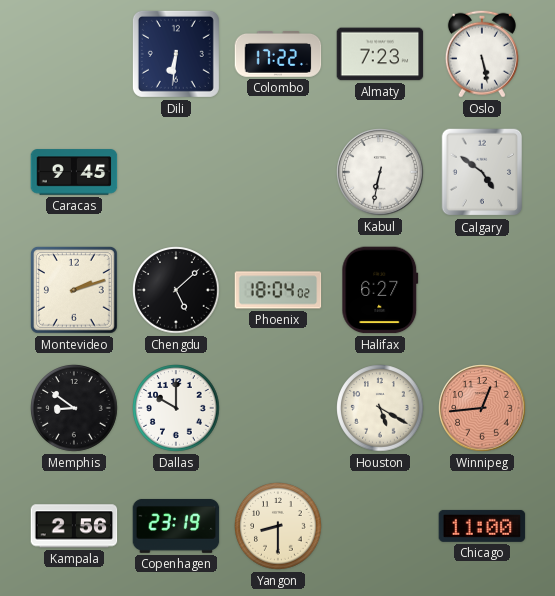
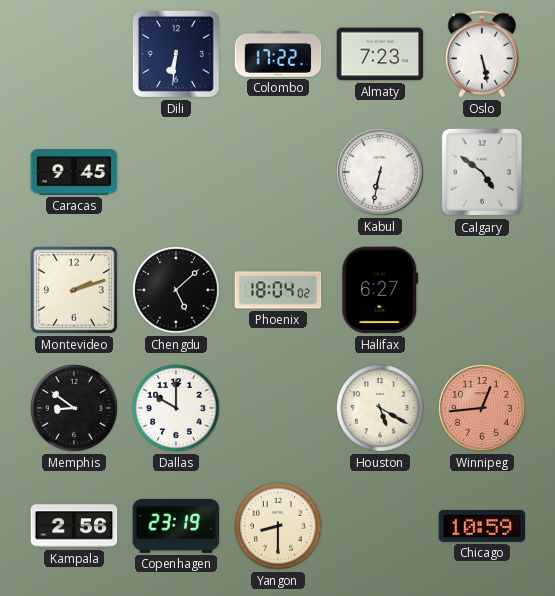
Chicago: 11:00 -> 10:59
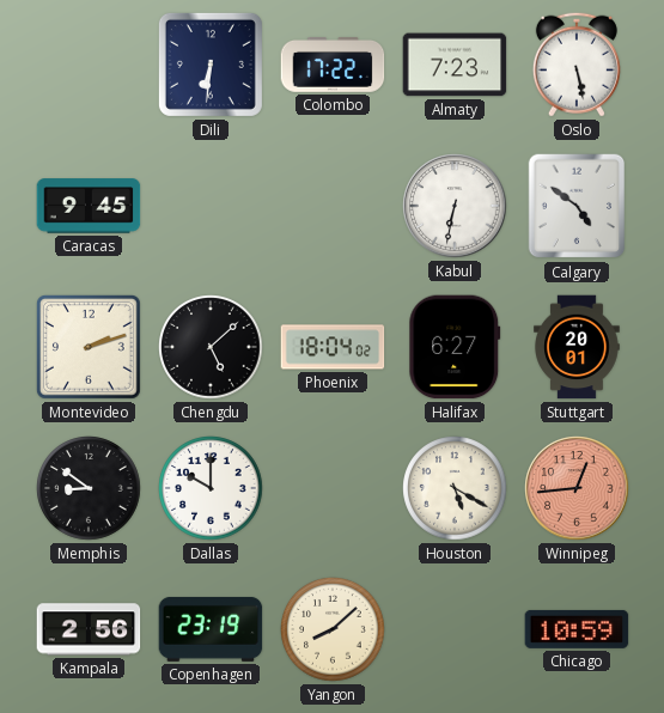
Stuttgart: none -> 20:01
Yangon: 8:30 -> 8:08
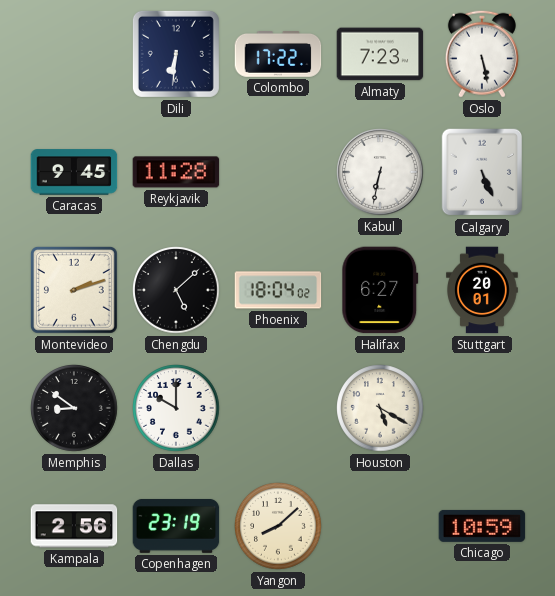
Reykjavik: none -> 11:28
Calgary: 4:51 -> 5:26
Winnipeg: 12:44 -> none
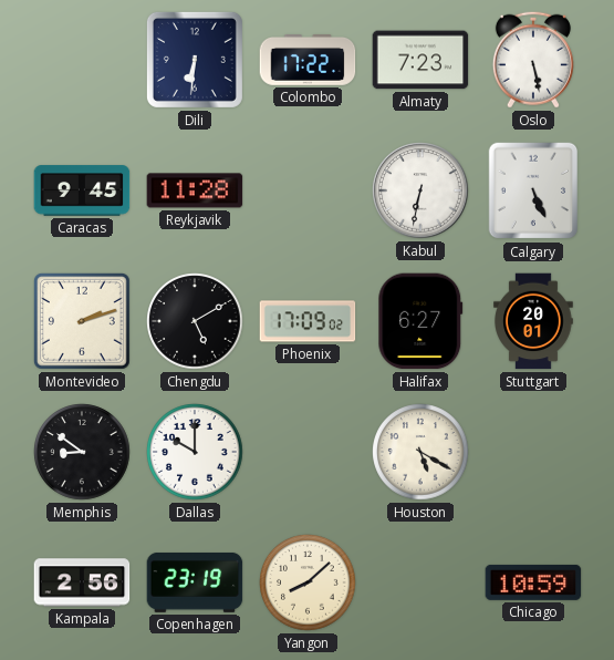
Chengdu: 5:08 -> 5:10
Phoenix: 18:04 -> 17:09
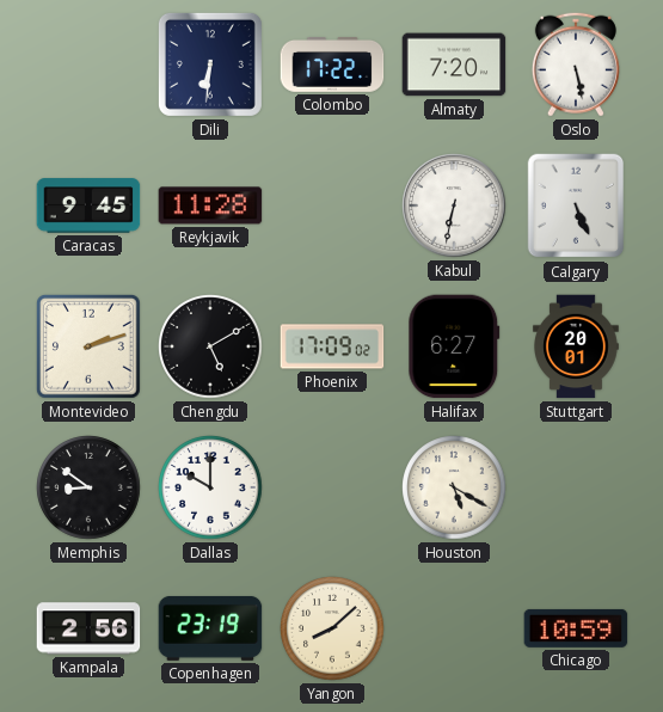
Almaty: 7:23 -> 7:20
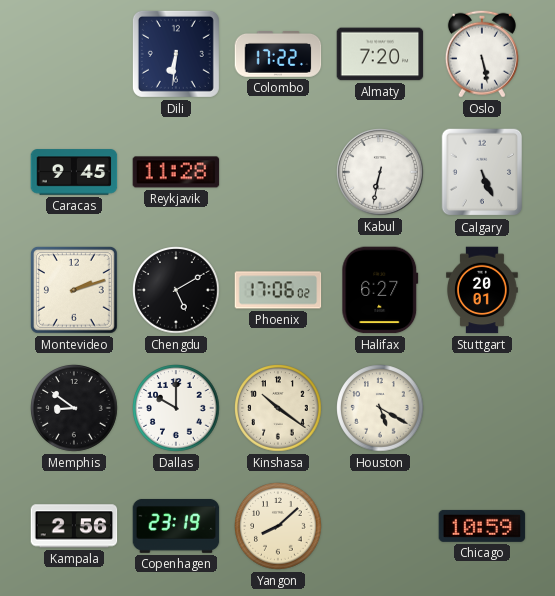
Phoenix: 17:09 -> 17:06
Kinshasa: none -> 10:21
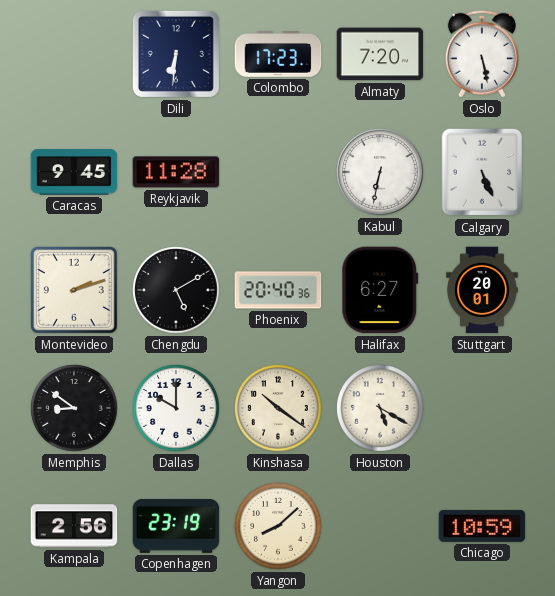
Colombo: 17:22 -> 17:23
Phoenix: 17:06 -> 20:40
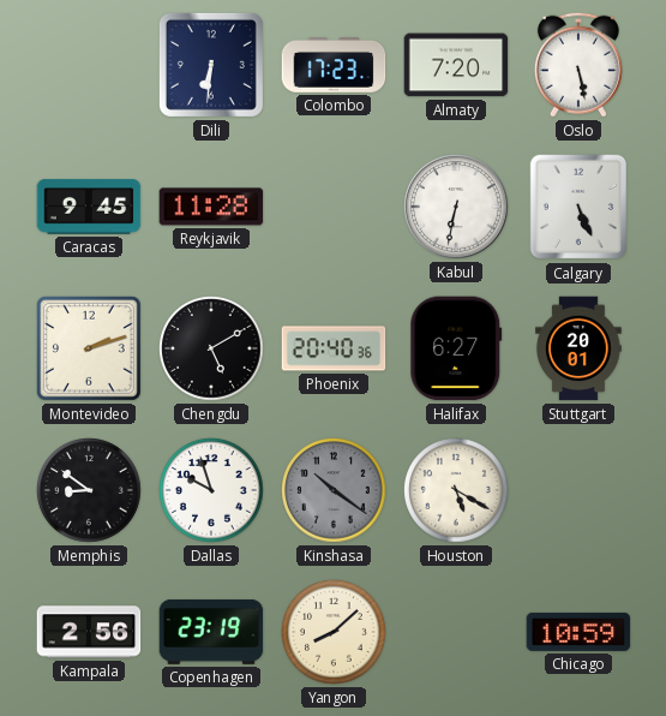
Dallas: 10:00 -> 9:57
Kinshasa dial: cream -> grey
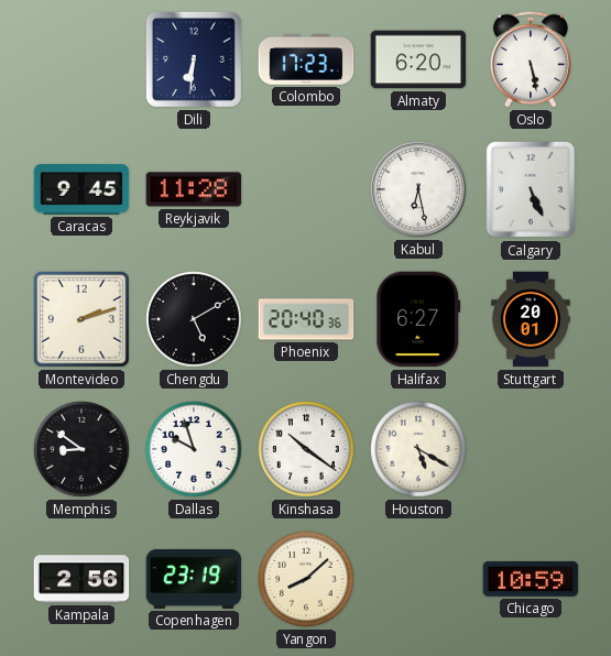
Almaty: 7:20 -> 6:20
Kabul: 6:32 -> 6:28
Kinshasa dial: grey -> white
